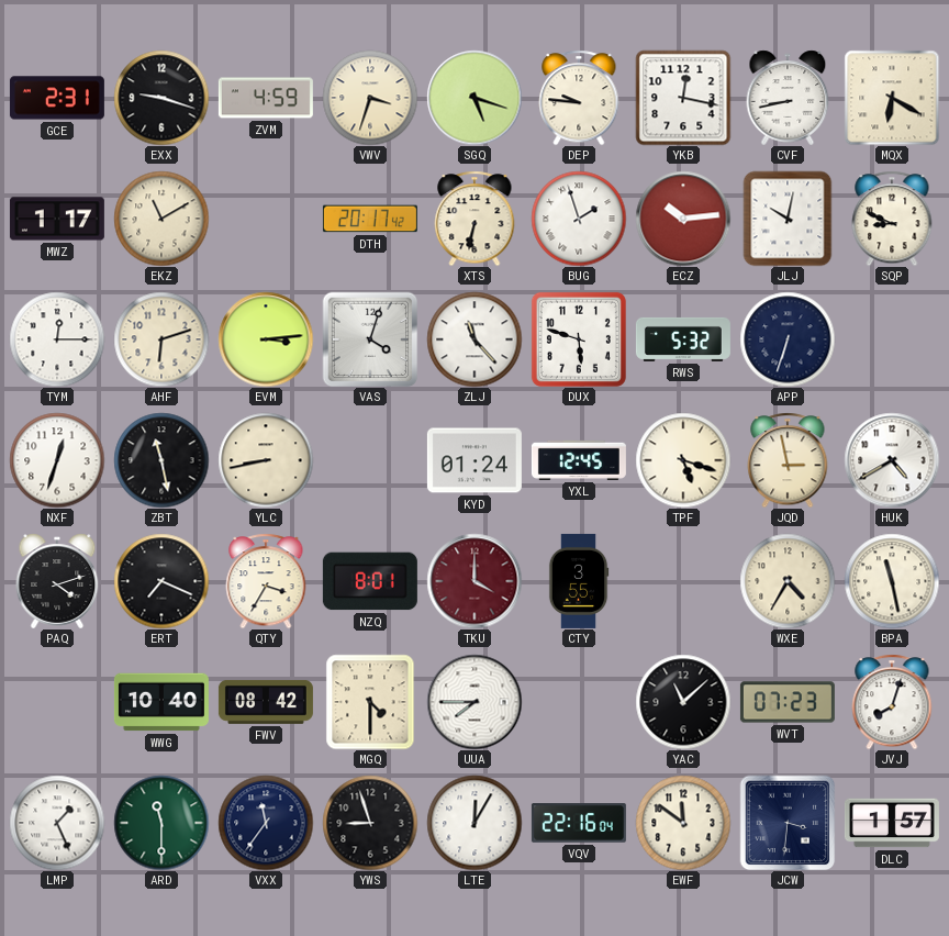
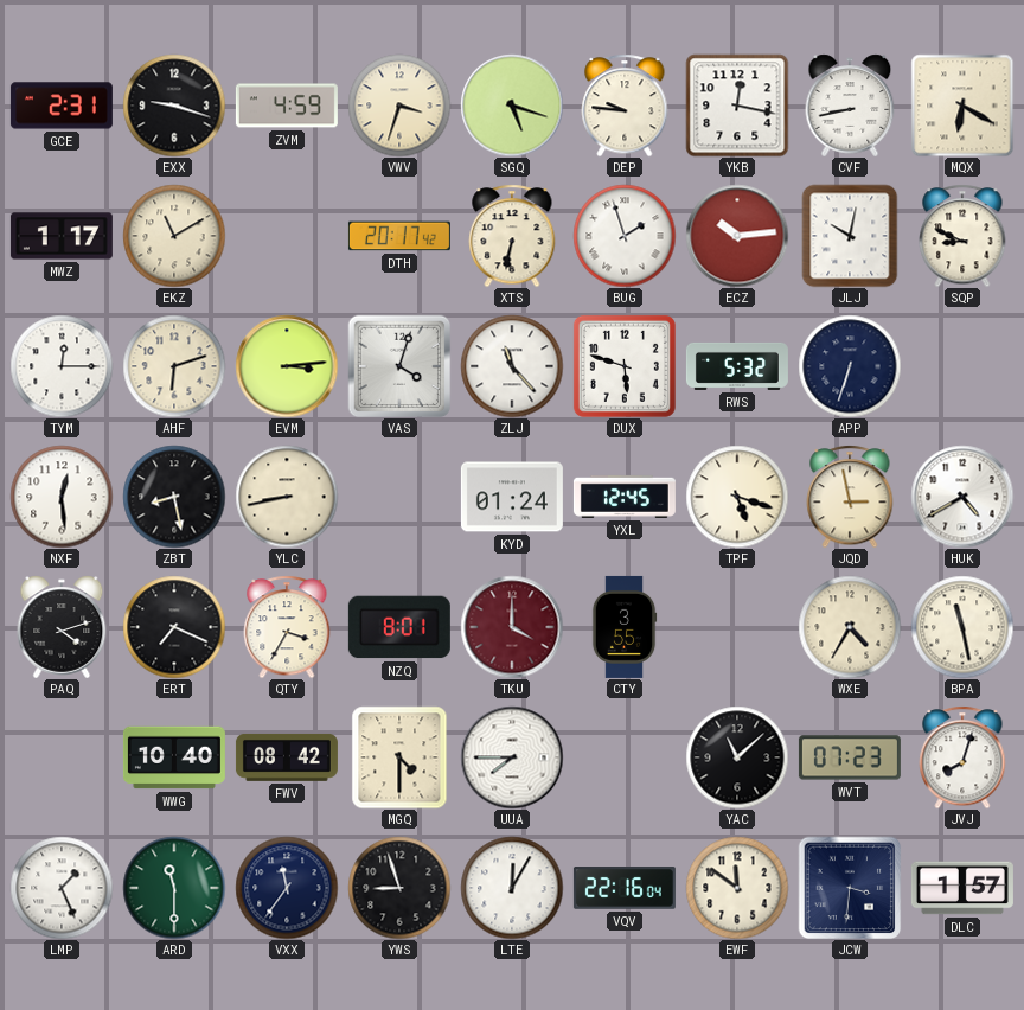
NXF: 12:33 -> 12:29
ZBT: 11:28 -> 8:28
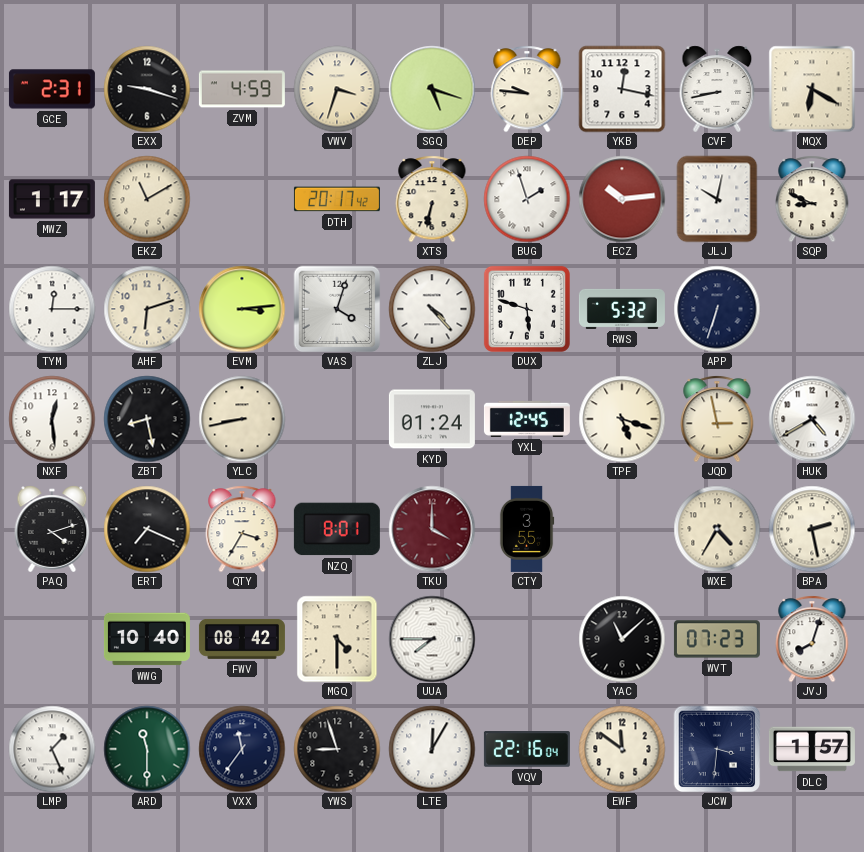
ZLJ: 11:23 -> 4:23
BPA: 11:28 -> 2:28
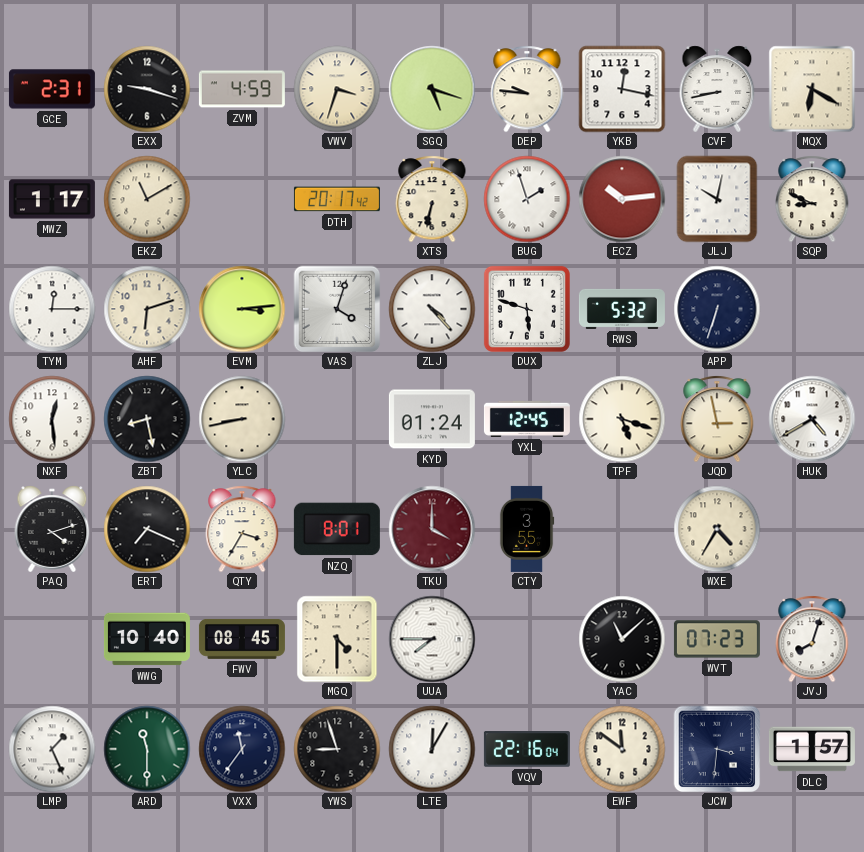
BPA: 2:28 -> none
FWV: 08:42 -> 08:45
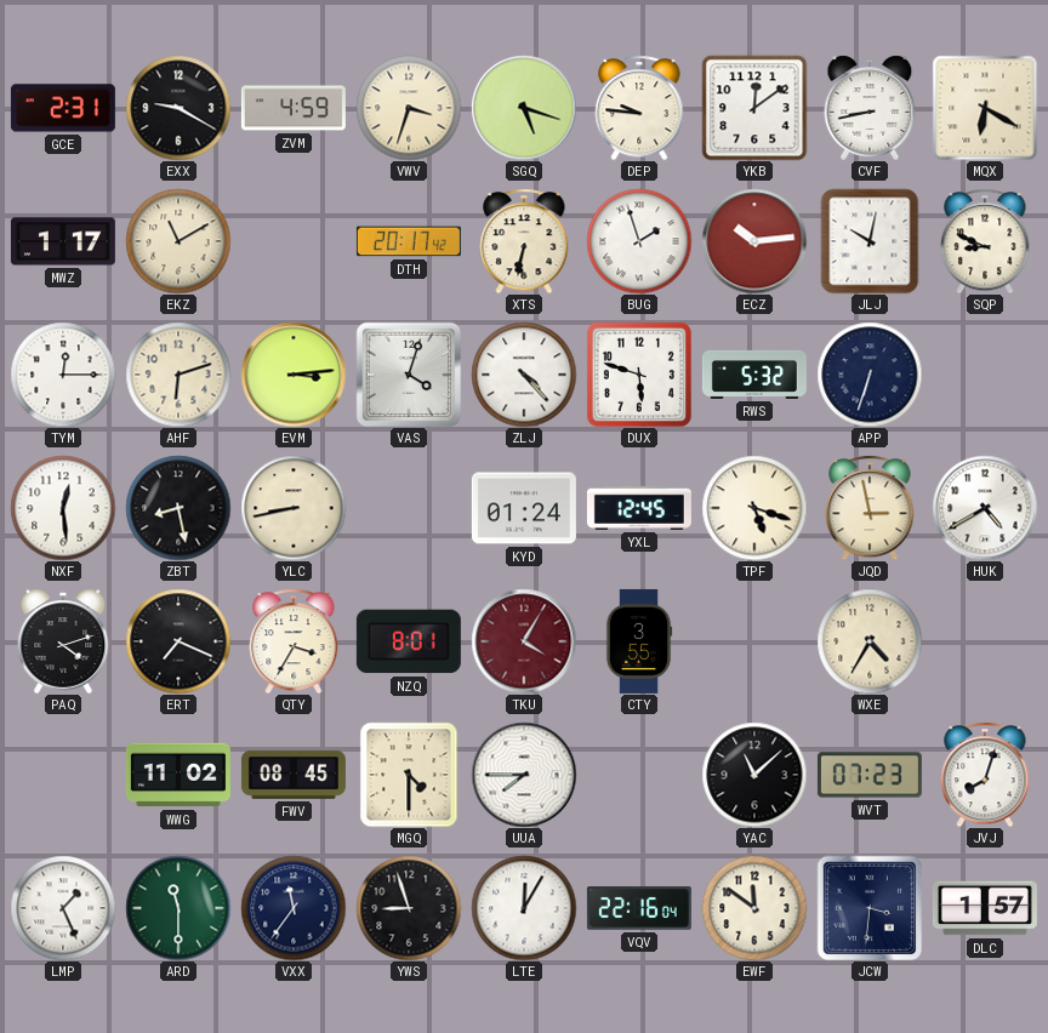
EXX: 9:18 -> 9:20
YKB: 12:17 -> 12:09
TKU: 4:00 -> 4:05
WWG: 10:40 -> 11:02
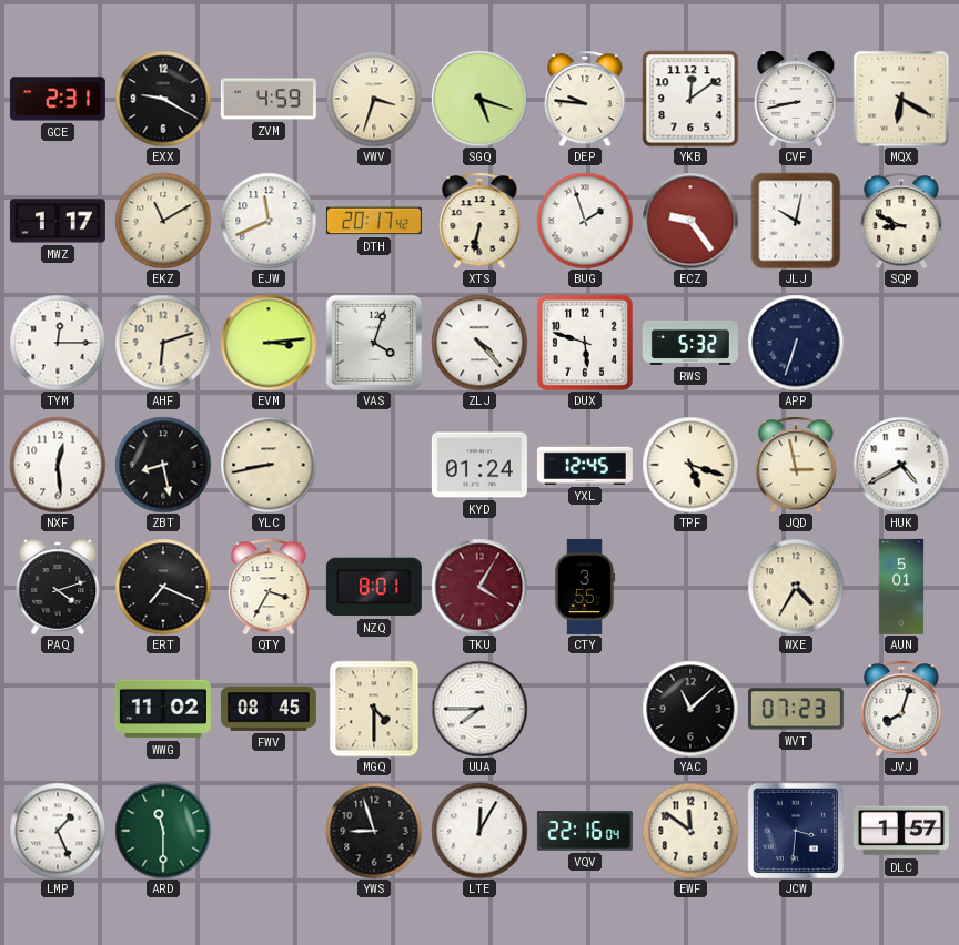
EJW: none -> 11:41
ECZ: 10:14 -> 9:24
AUN: none -> 5:01
VXX: 11:36 -> none
